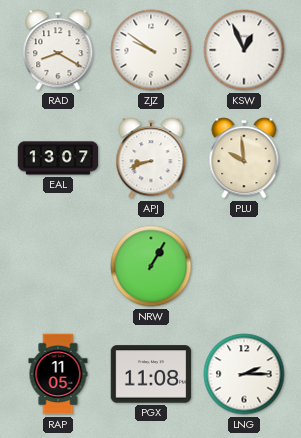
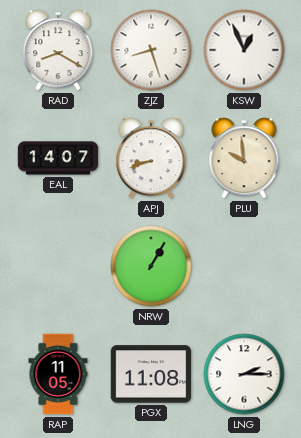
ZJZ: 9:51 -> 8:27
EAL: 13:07 -> 14:07
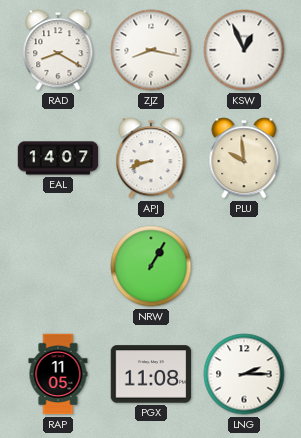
ZJZ: 8:27 -> 8:17
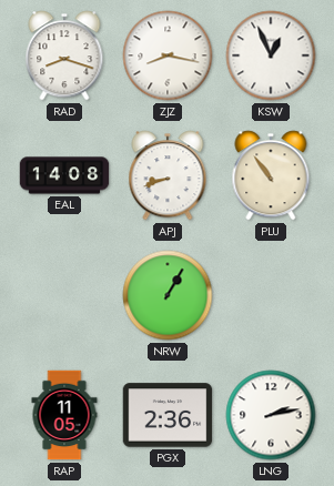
RAD: 8:20 -> 8:18
EAL: 14:07 -> 14:08
PLU: 9:59 -> 10:54
PGX: 11:08 -> 2:36
LNG: 2:15 -> 2:13
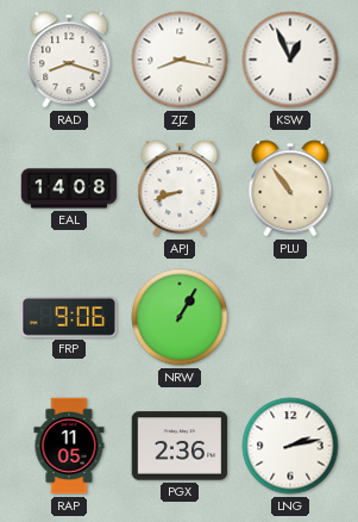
FRP: none -> 9:06
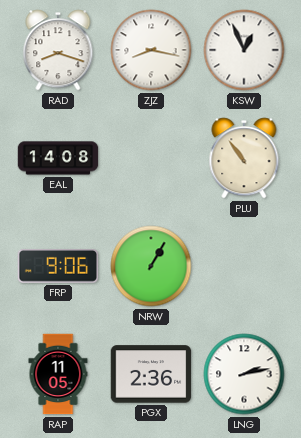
APJ: 8:42 -> none
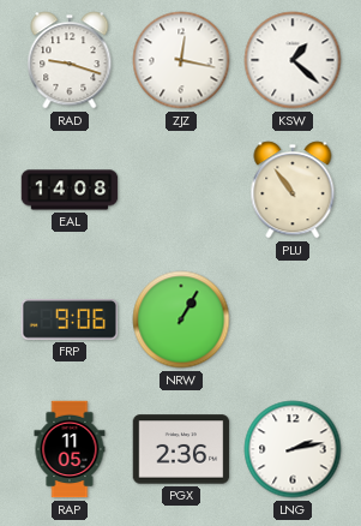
RAD: 8:18 -> 9:18
ZJZ: 8:17 -> 12:17
KSW: 12:56 -> 1:22
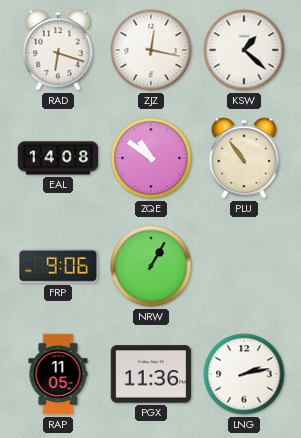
RAD: 9:18 -> 6:18
ZQE: none -> 10:51
PGX: 2:36 -> 11:36
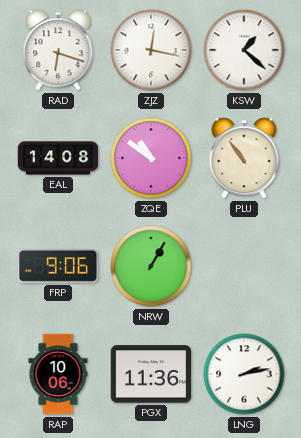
RAP: 11:05 -> 10:06
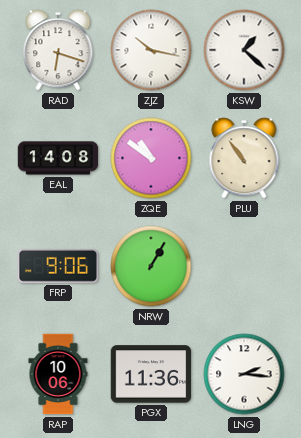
ZJZ: 12:17 -> 10:17
LNG: 2:13 -> 2:16
